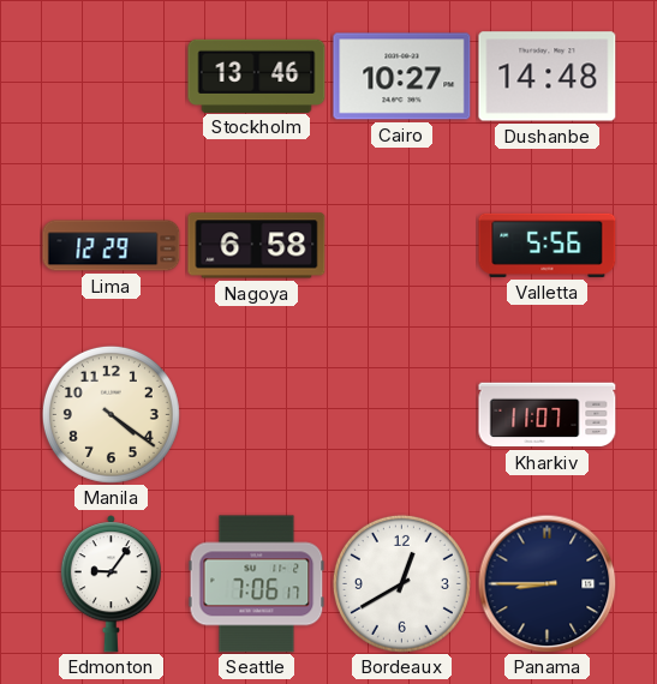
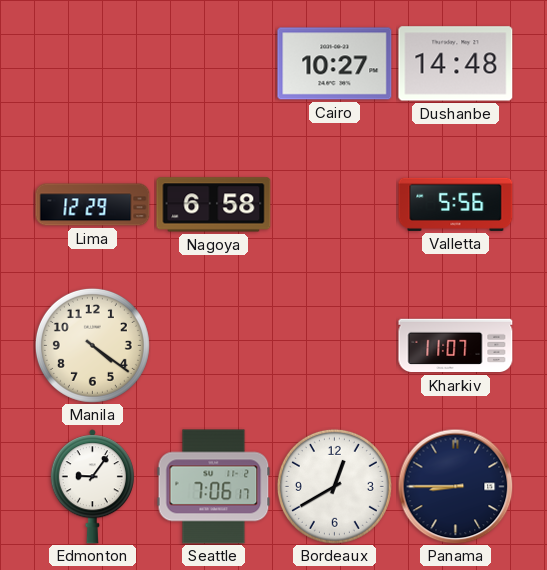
Stockholm: 13:46 -> none
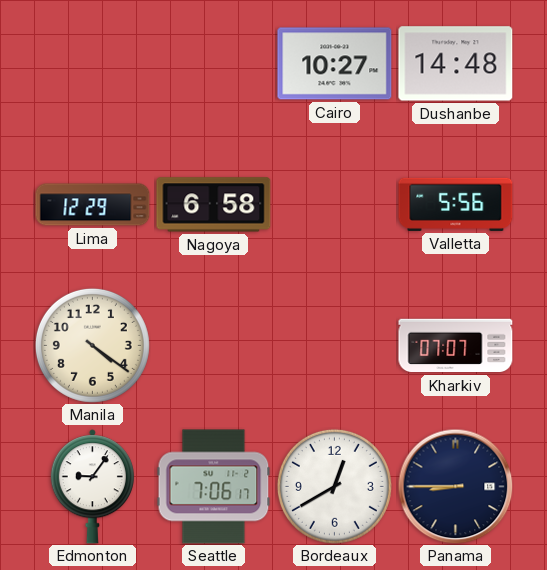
Kharkiv: 11:07 -> 07:07
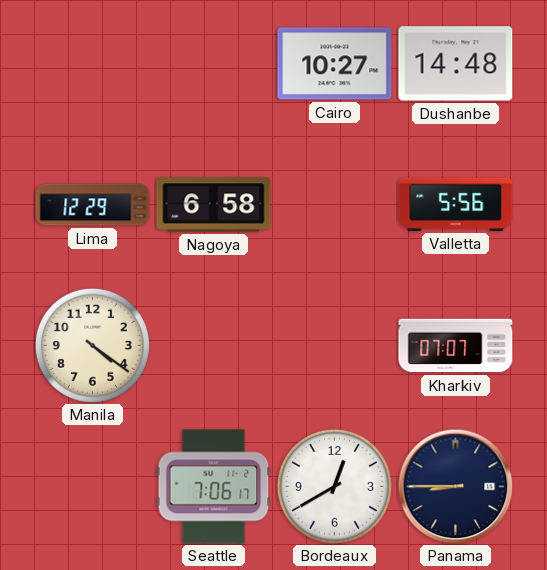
Edmonton: 9:06 -> none
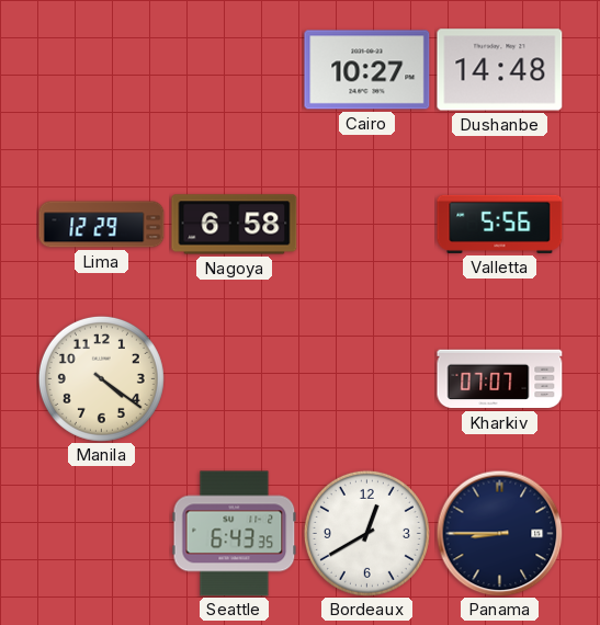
Seattle: 7:06 -> 6:43
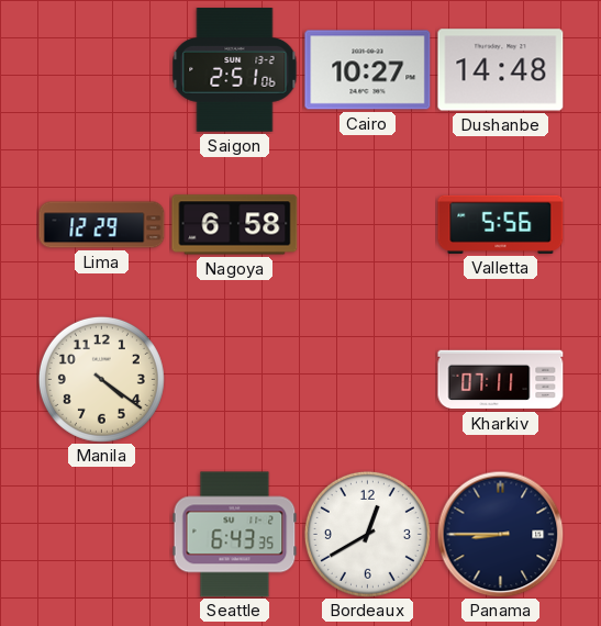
Saigon: none -> 2:51
Kharkiv: 07:07 -> 07:11
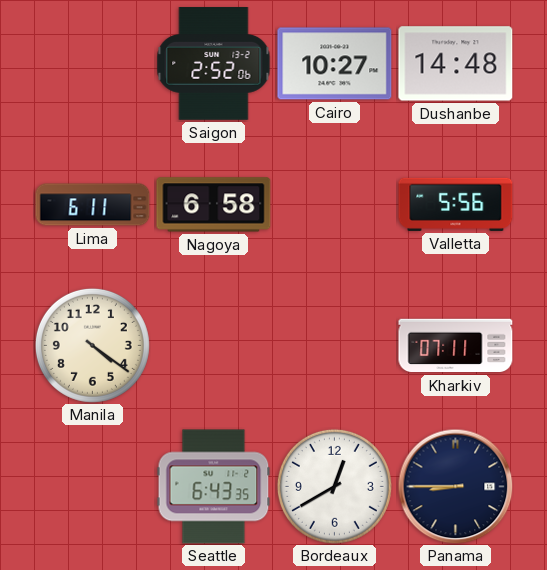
Saigon: 2:51 -> 2:52
Lima: 12:29 -> 6:11
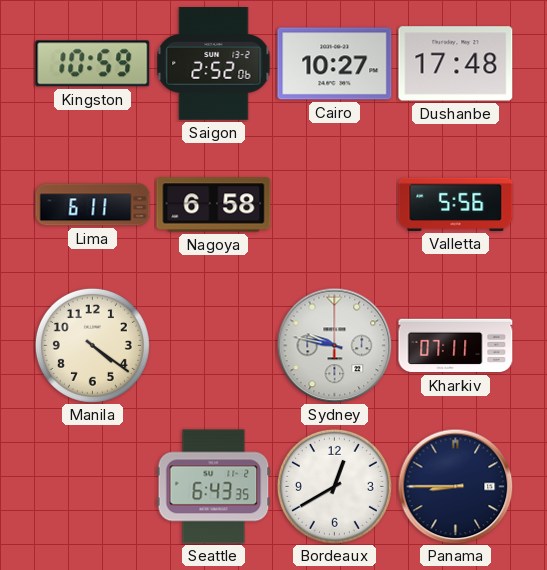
Kingston: none -> 10:59
Dushanbe: 14:48 -> 17:48
Sydney: none -> 9:47
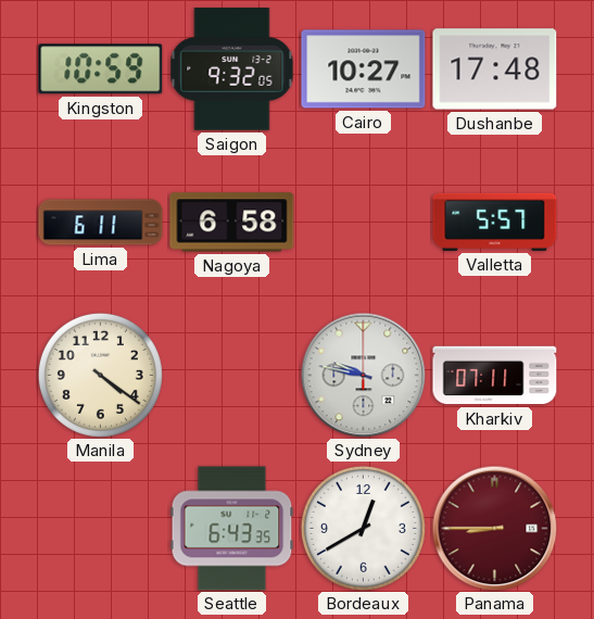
Saigon: 2:52 -> 9:32
Valletta: 5:56 -> 5:57
Panama dial: navy -> burgundy
